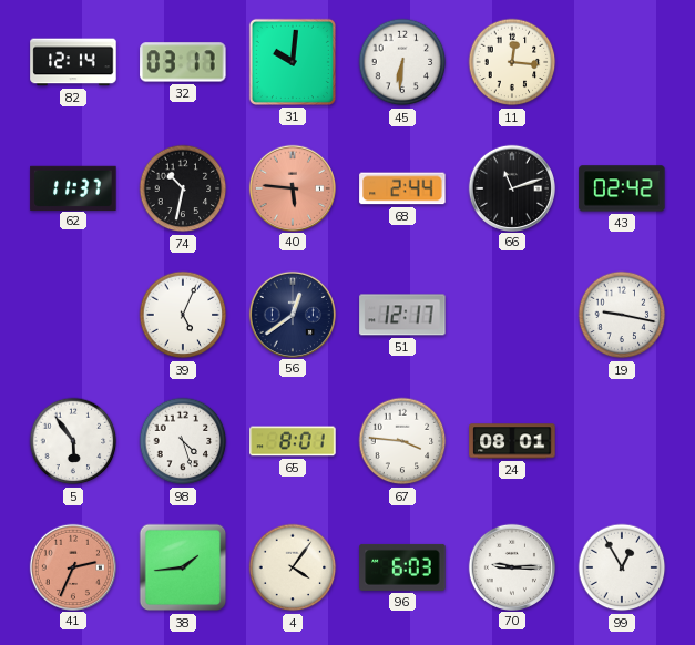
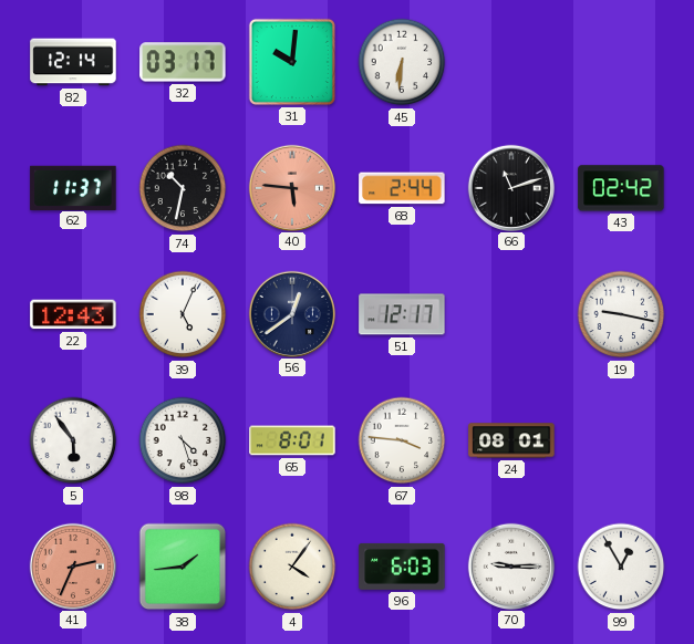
11: 12:16 -> none
22: none -> 12:43
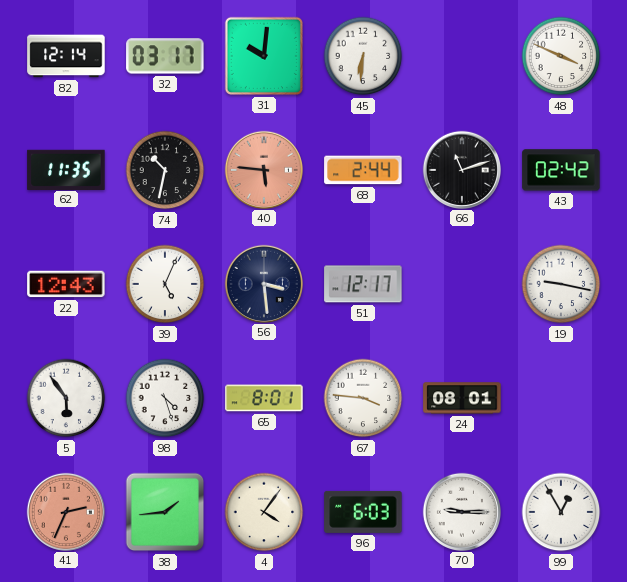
48: none -> 3:49
62: 11:37 -> 11:35
56: 12:39 -> 3:29
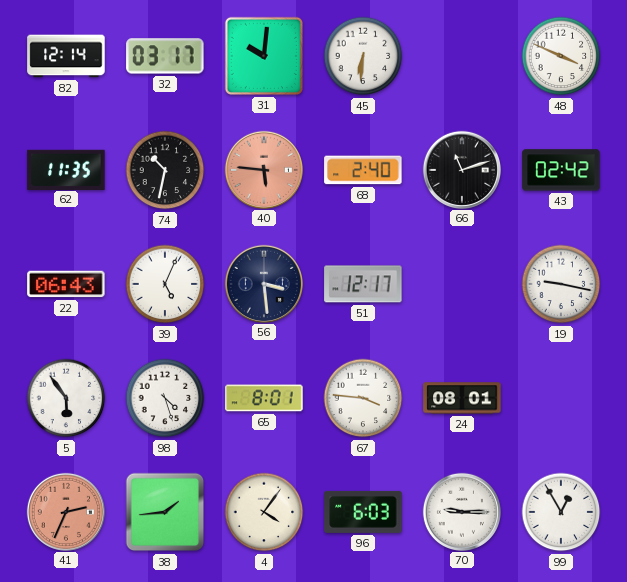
68: 2:44 -> 2:40
22: 12:43 -> 06:43
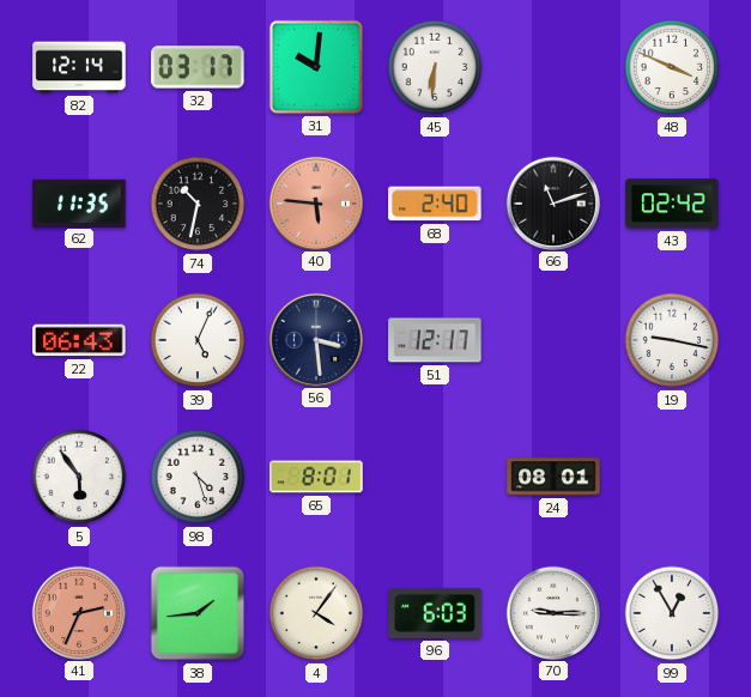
67: 3:46 -> none
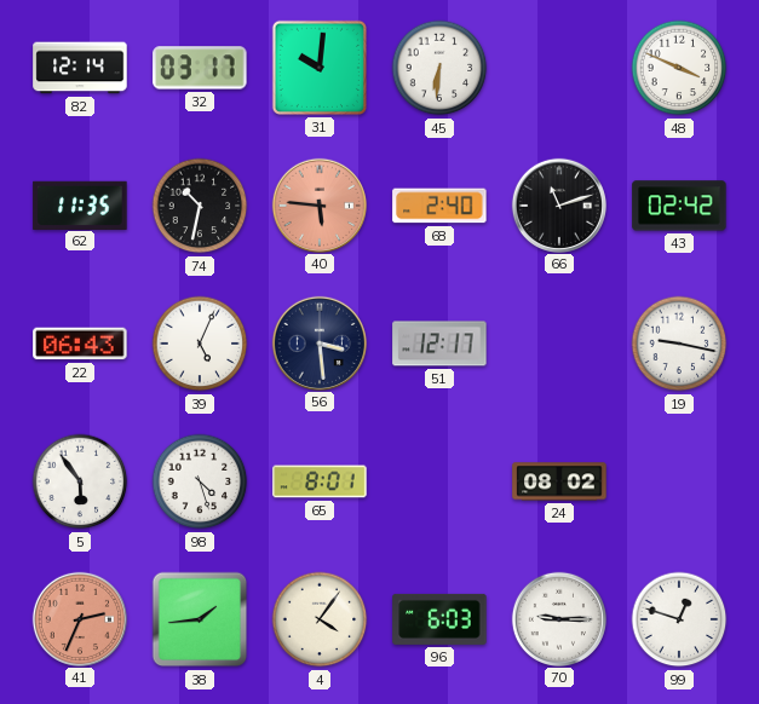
24: 08:01 -> 08:02
99: 12:55 -> 12:48
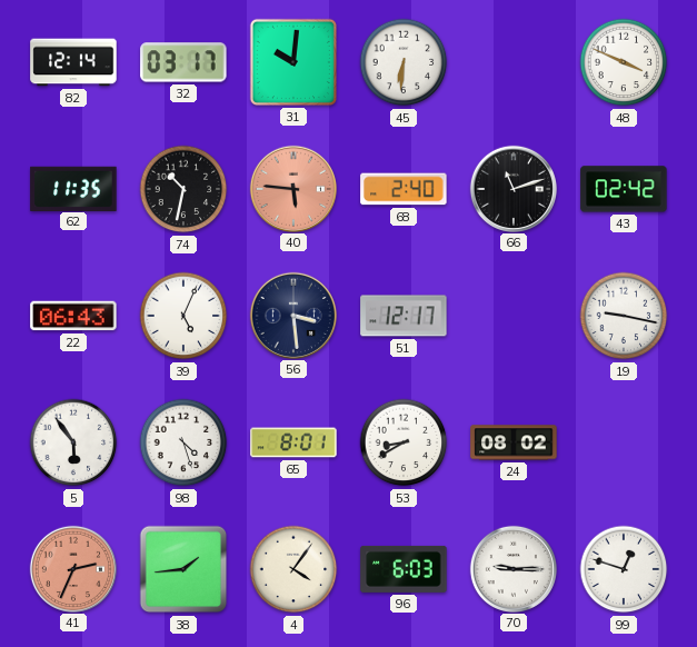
53: none -> 8:40
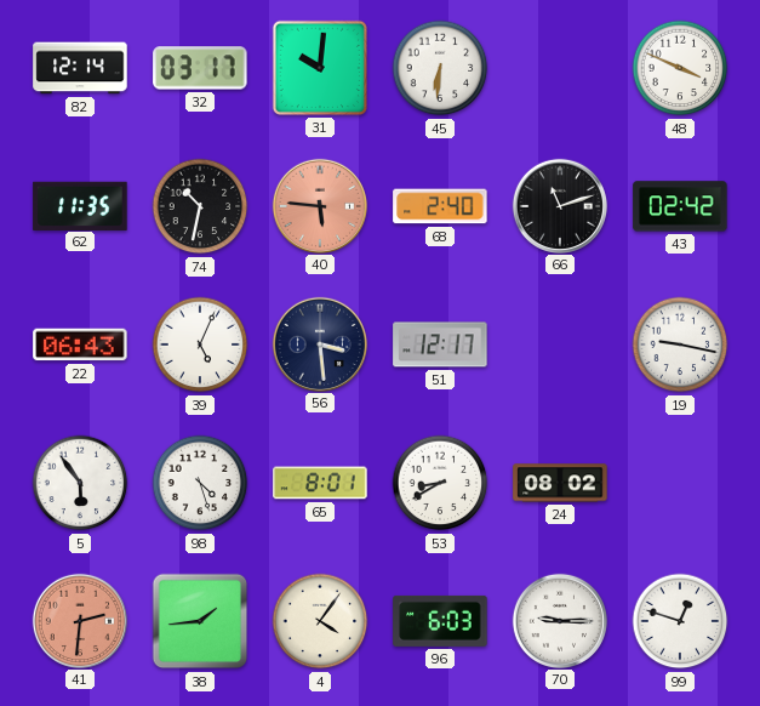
41: 2:34 -> 2:31
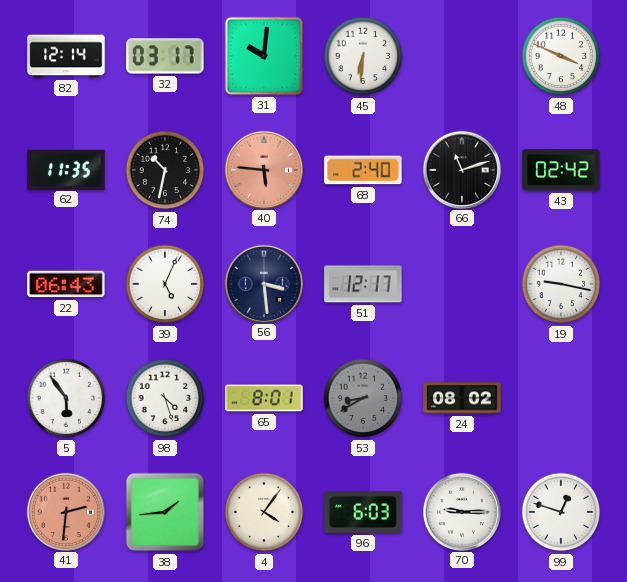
53 dial: white -> grey
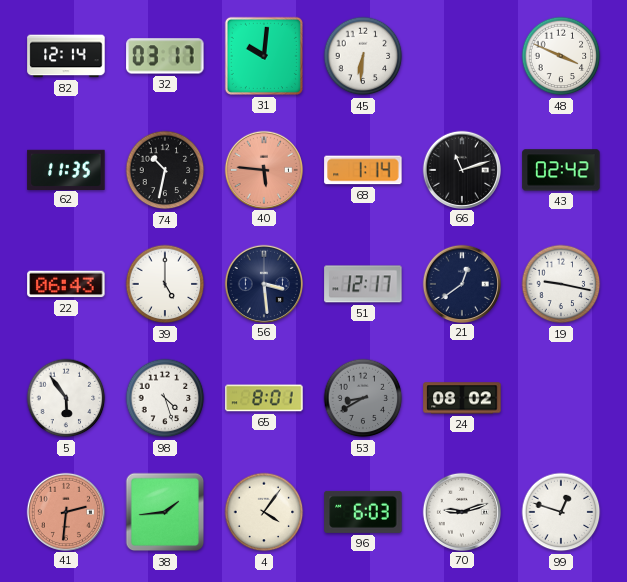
68: 2:40 -> 1:14
39: 5:04 -> 5:00
21: none -> 12:39
70: 9:15 -> 9:12
